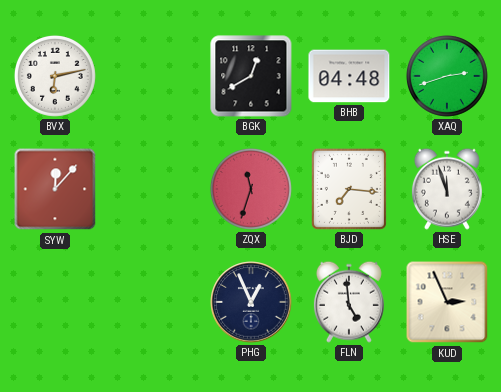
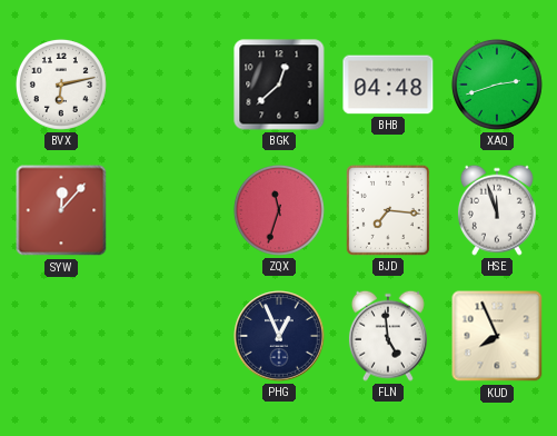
BGK: 12:40 -> 12:38
KUD: 2:56 -> 7:56
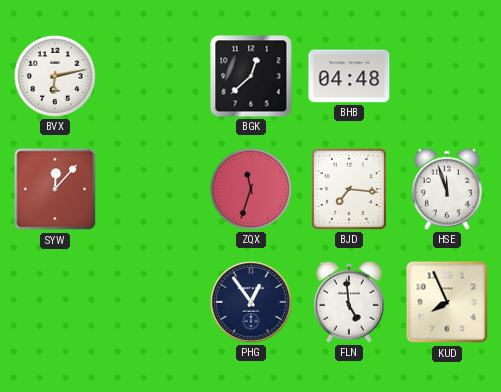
XAQ: 2:42 -> none
PHG: 12:56 -> 12:54
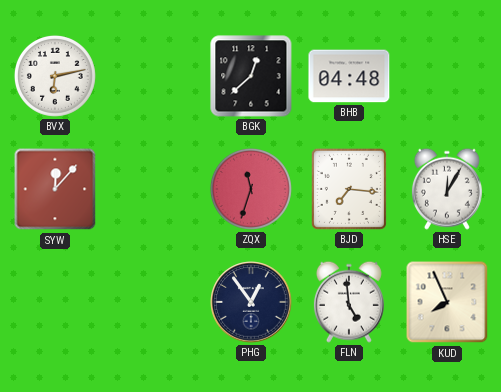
HSE: 11:57 -> 12:05
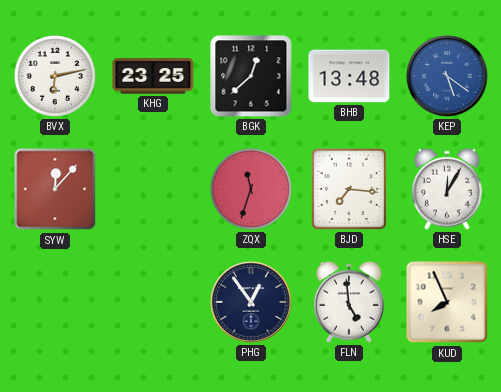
KHG: none -> 23:25
BHB: 04:48 -> 13:48
KEP: none -> 5:21
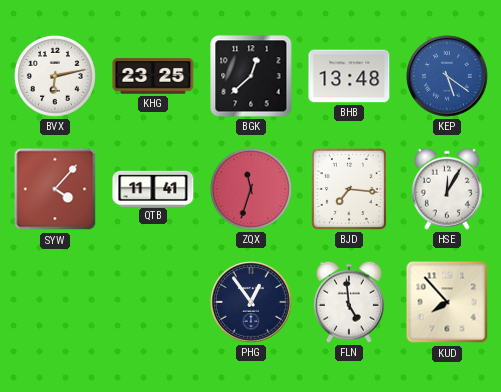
SYW: 12:07 -> 4:07
QTB: none -> 11:41
KUD: 7:56 -> 7:53
